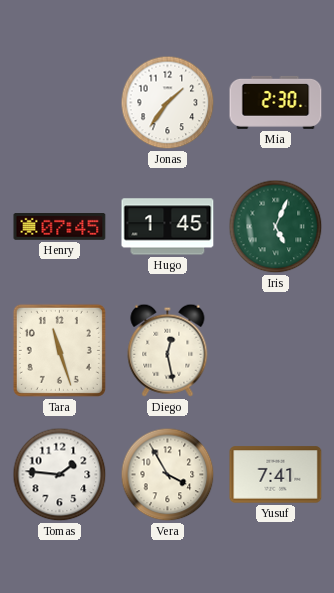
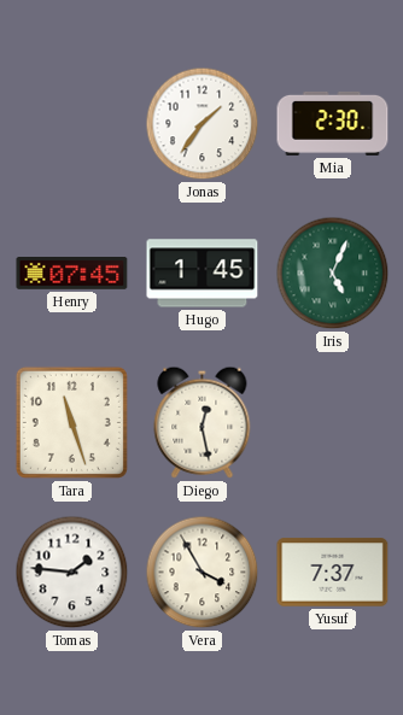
Yusuf: 7:41 -> 7:37
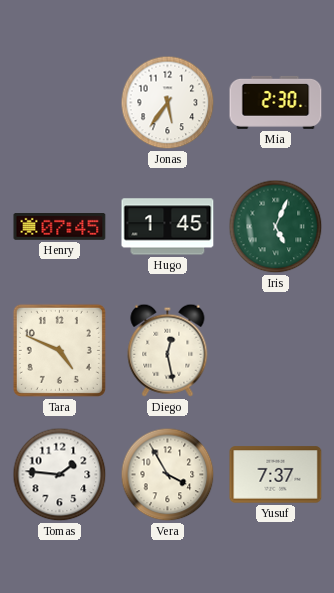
Jonas: 1:36 -> 5:36
Tara: 11:27 -> 4:49
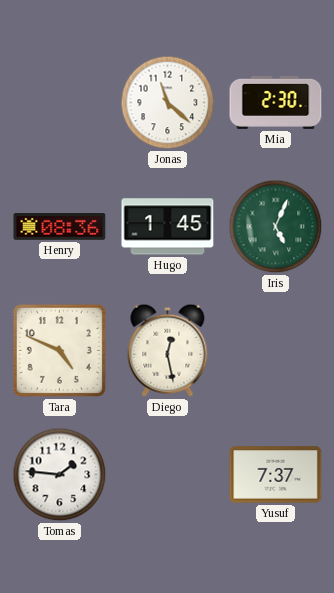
Jonas: 5:36 -> 11:22
Henry: 07:45 -> 08:36
Vera: 3:55 -> none
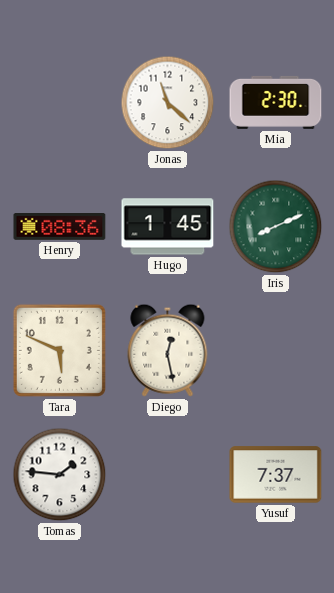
Iris: 5:04 -> 8:11
Tara: 4:49 -> 5:49
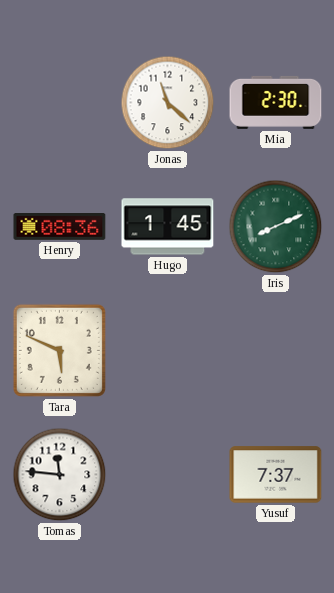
Diego: 12:28 -> none
Tomas: 1:46 -> 11:46
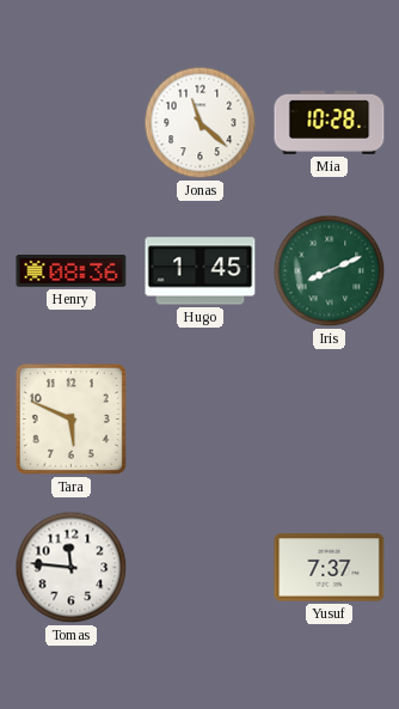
Mia: 2:30 -> 10:28
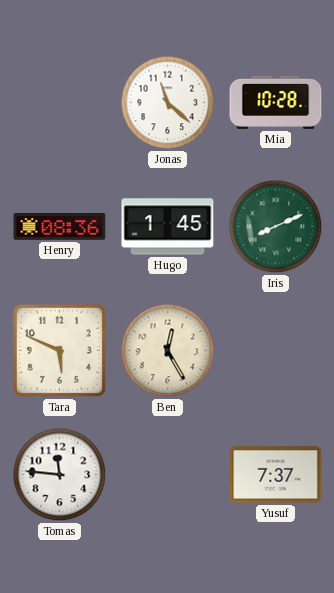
Ben: none -> 12:25
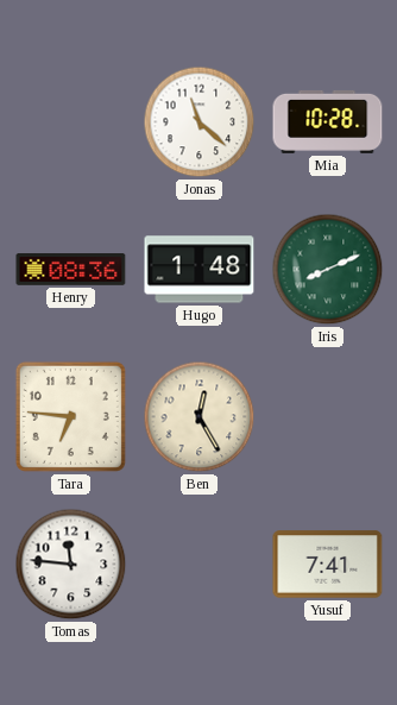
Hugo: 1:45 -> 1:48
Tara: 5:49 -> 6:46
Yusuf: 7:37 -> 7:41
